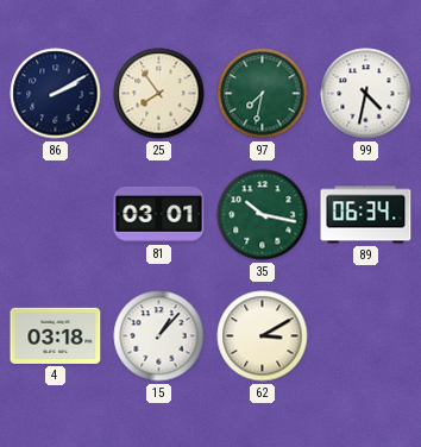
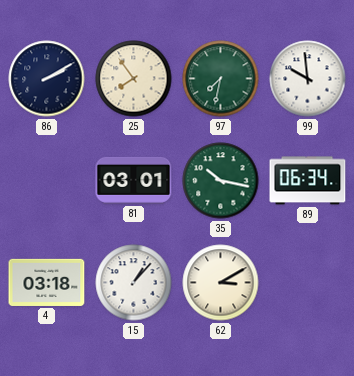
99: 4:32 -> 9:59
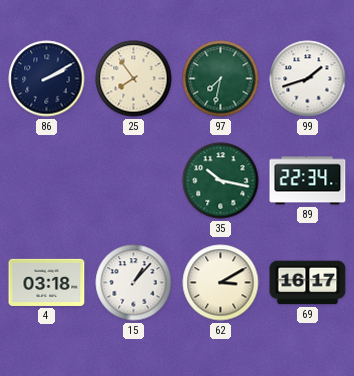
99: 9:59 -> 1:42
81: 03:01 -> none
89: 06:34 -> 22:34
69: none -> 16:17
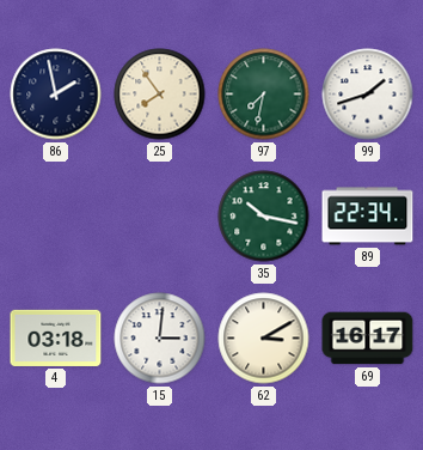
86: 2:10 -> 1:58
15: 1:07 -> 3:01
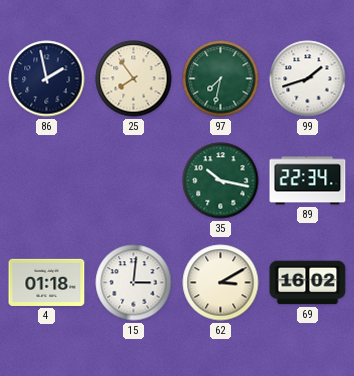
4: 03:18 -> 01:18
69: 16:17 -> 16:02
